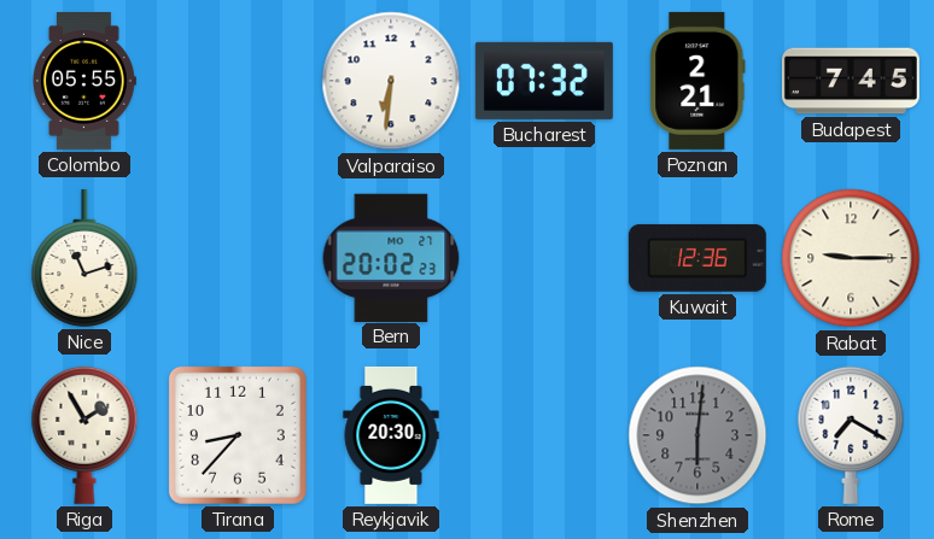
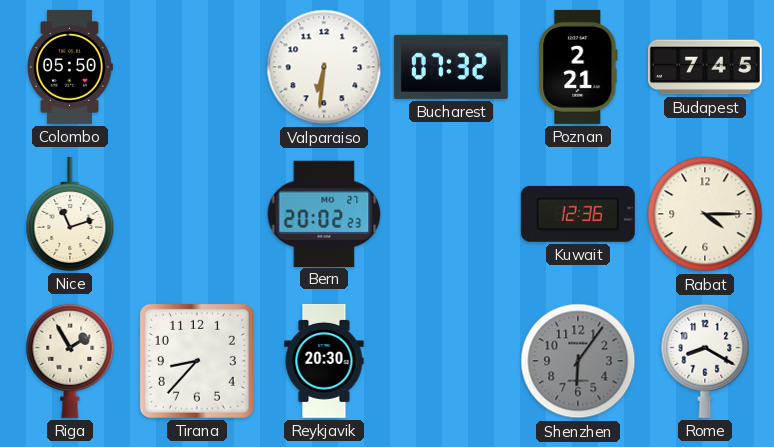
Colombo: 05:55 -> 05:50
Rabat: 9:15 -> 4:15
Shenzhen: 6:01 -> 6:06
Rome: 7:20 -> 8:20
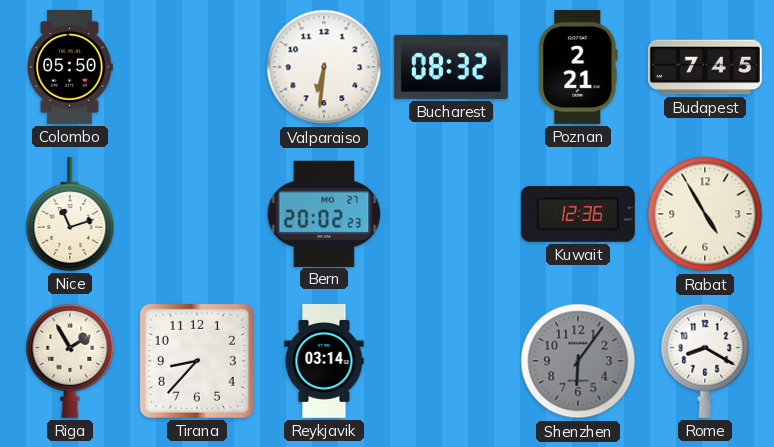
Bucharest: 07:32 -> 08:32
Rabat: 4:15 -> 4:55
Reykjavik: 20:30 -> 03:14
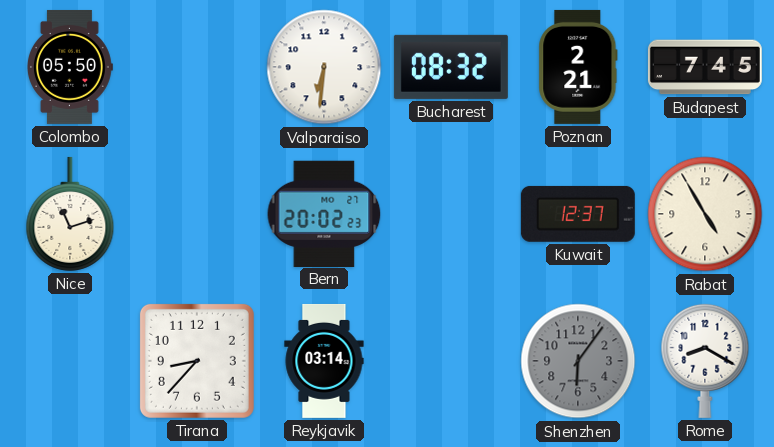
Kuwait: 12:36 -> 12:37
Riga: 1:55 -> none
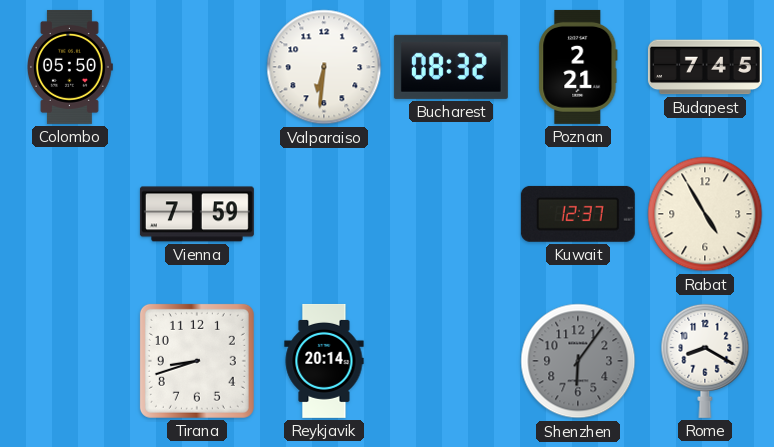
Nice: 11:12 -> none
Vienna: none -> 7:59
Bern: 20:02 -> none
Tirana: 8:37 -> 8:42
Reykjavik: 03:14 -> 20:14
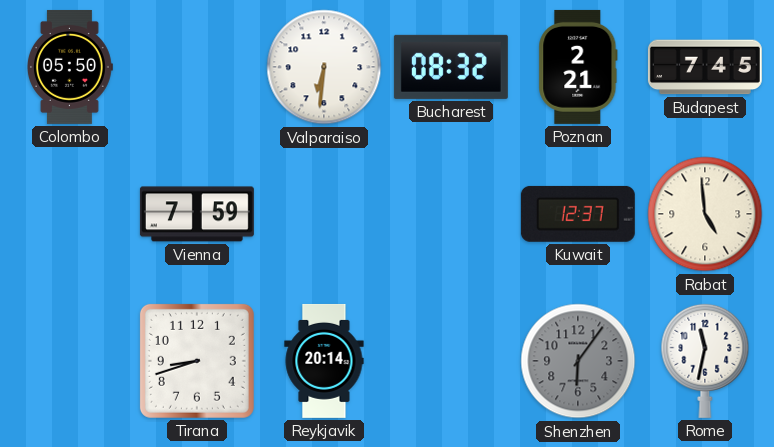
Rabat: 4:55 -> 4:59
Rome: 8:20 -> 11:32
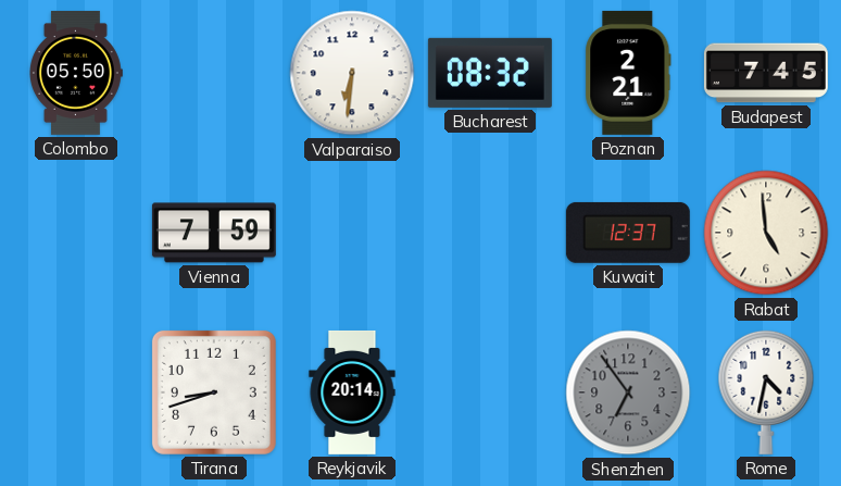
Shenzhen: 6:06 -> 6:54
Rome: 11:32 -> 4:32
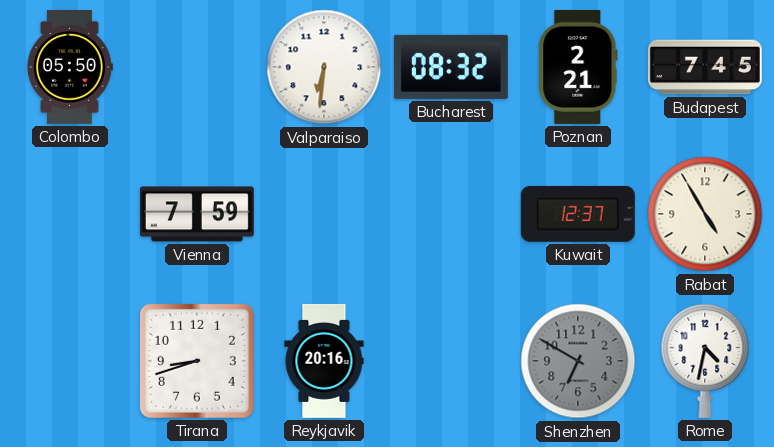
Rabat: 4:59 -> 4:55
Reykjavik: 20:14 -> 20:16
Shenzhen: 6:54 -> 6:50
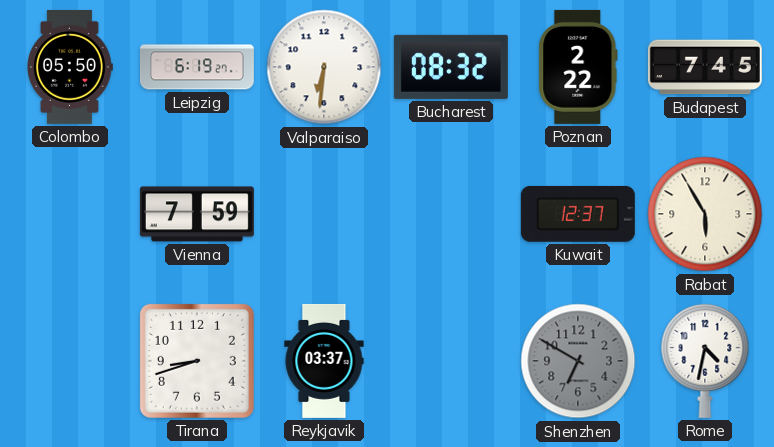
Leipzig: none -> 6:19
Poznan: 2:21 -> 2:22
Rabat: 4:55 -> 5:55
Reykjavik: 20:16 -> 03:37
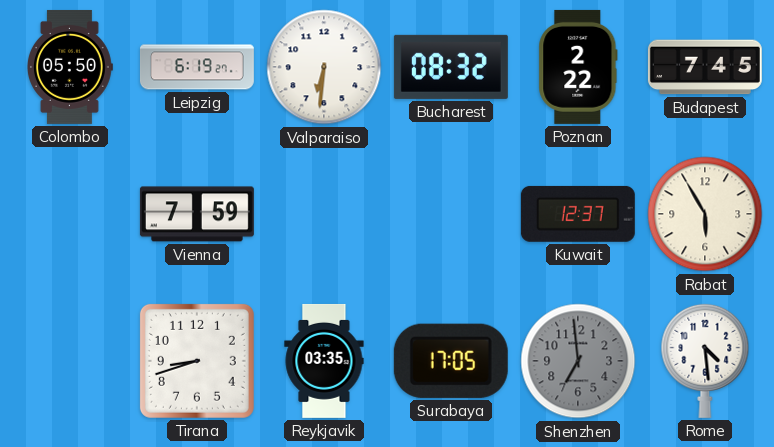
Reykjavik: 03:37 -> 03:35
Surabaya: none -> 17:05
Shenzhen: 6:50 -> 6:59
Rome: 4:32 -> 4:29
